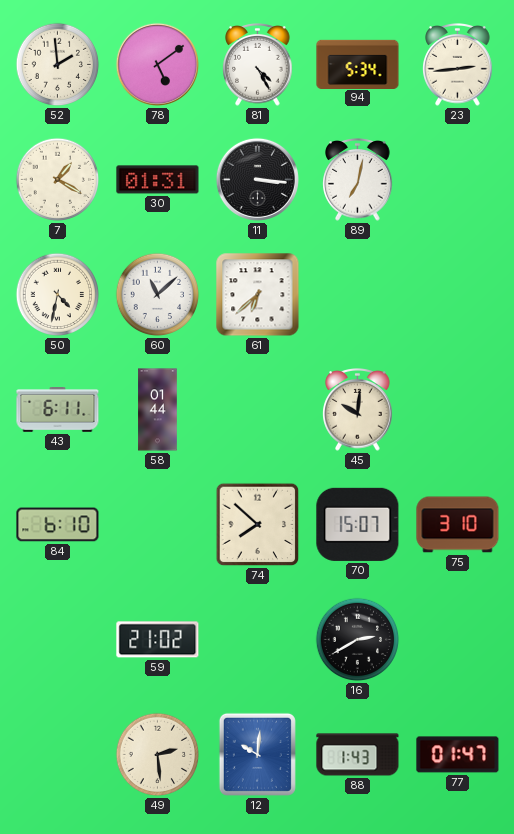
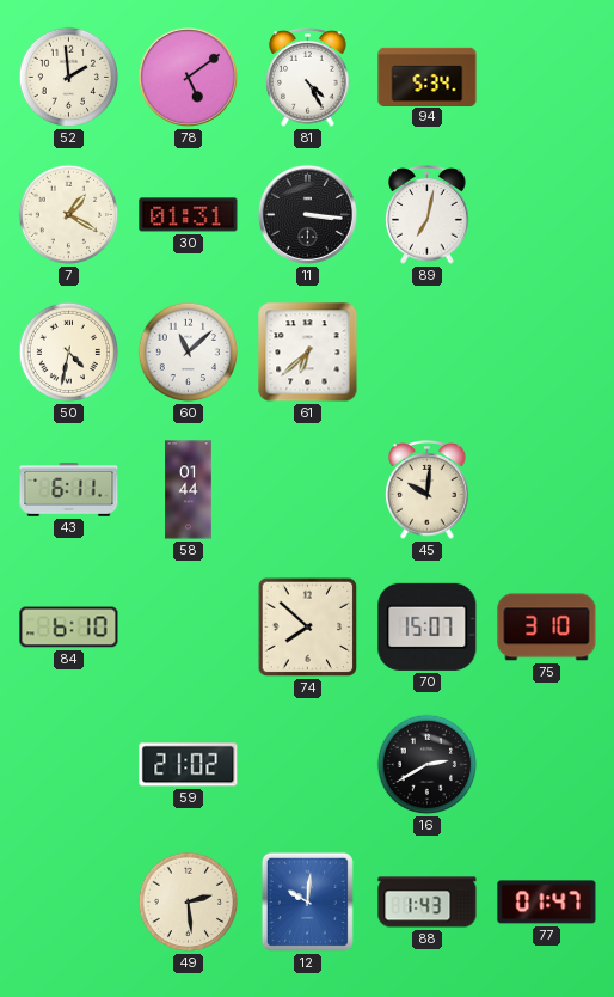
23: 2:44 -> none
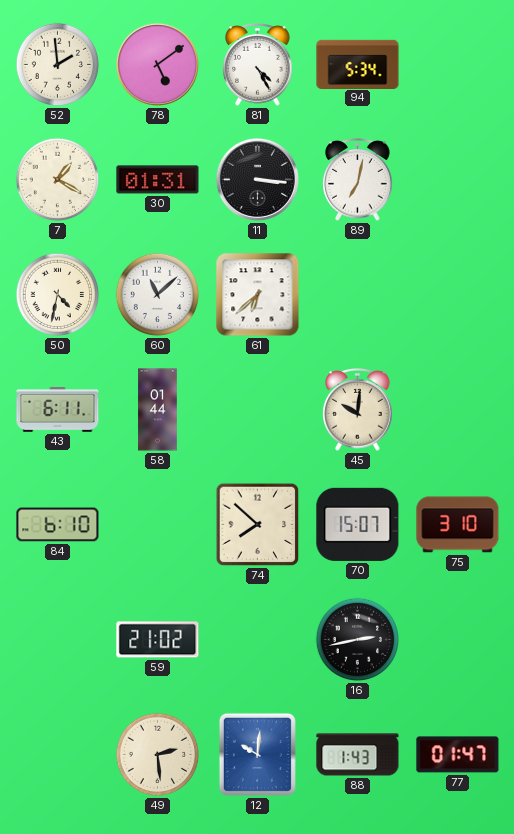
16: 2:40 -> 2:43
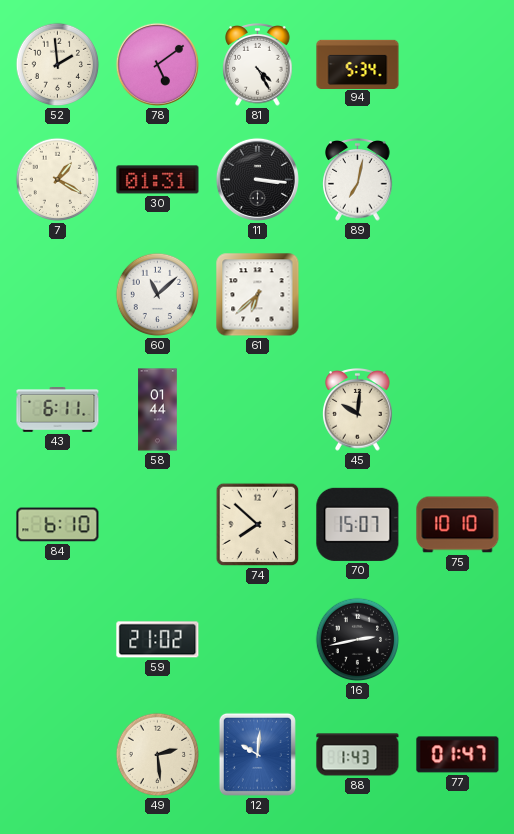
50: 4:32 -> none
75: 3:10 -> 10:10
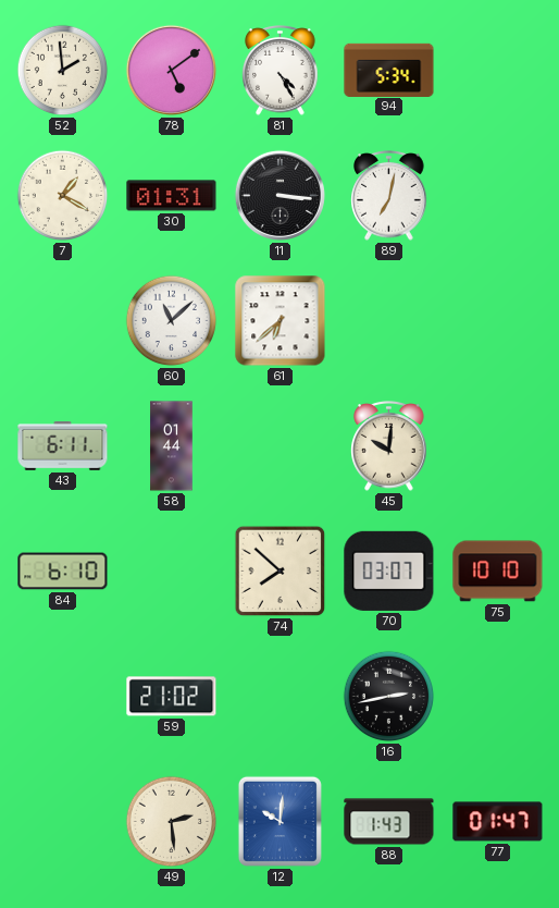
70: 15:07 -> 03:07
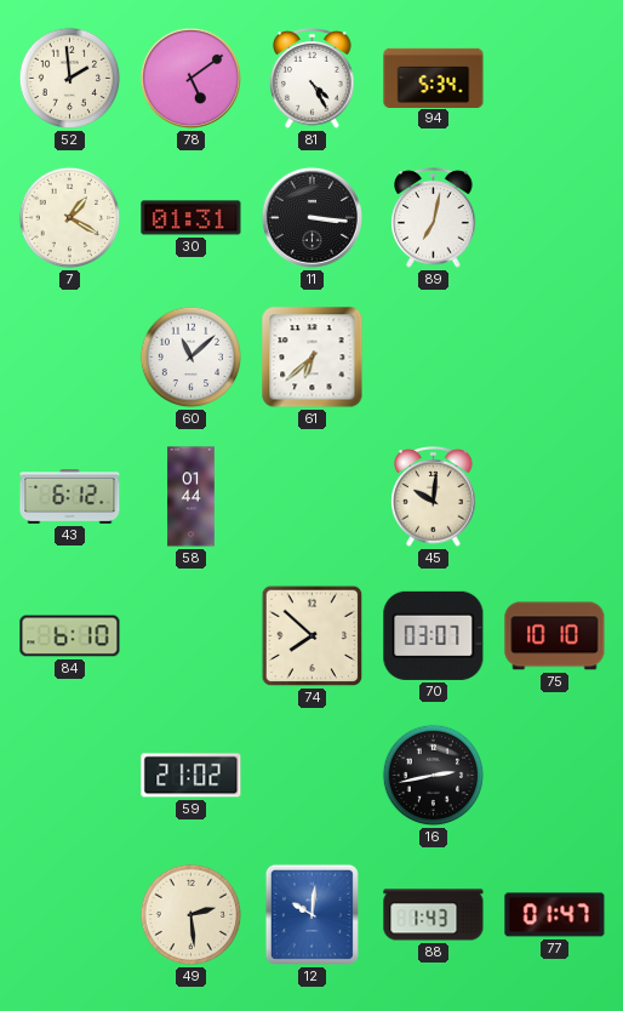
43: 6:11 -> 6:12
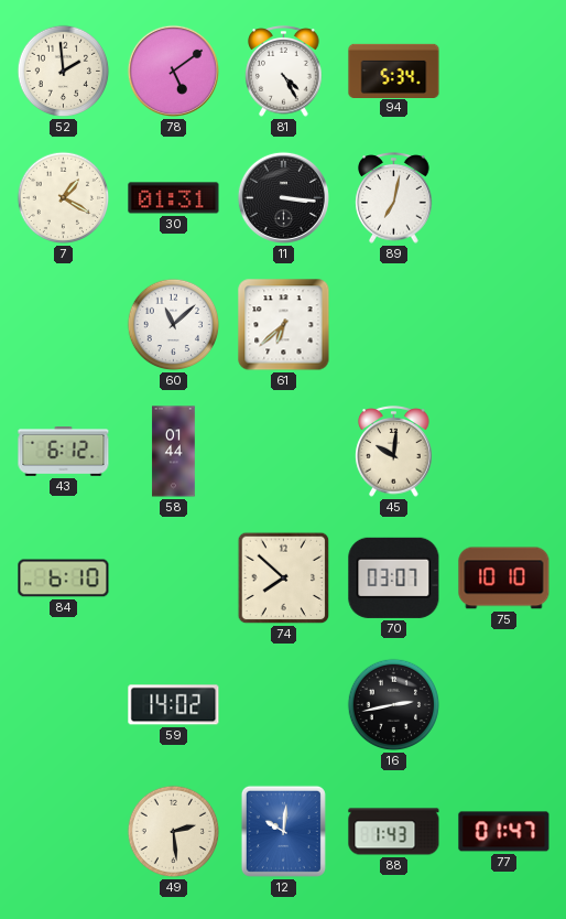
59: 21:02 -> 14:02
